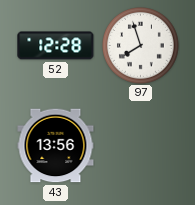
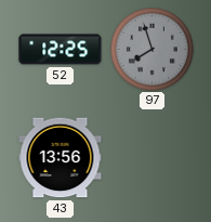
52: 12:28 -> 12:25
97 dial: white -> grey
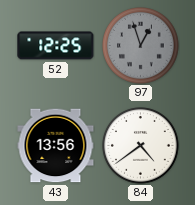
97: 7:57 -> 12:57
84: none -> 4:39
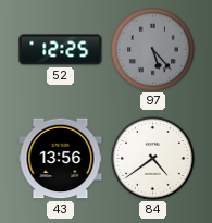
97: 12:57 -> 5:23
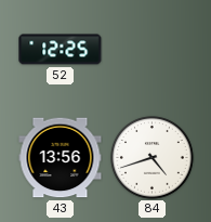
97: 5:23 -> none
84: 4:39 -> 4:42
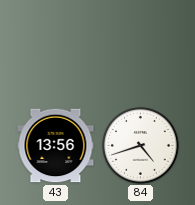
52: 12:25 -> none
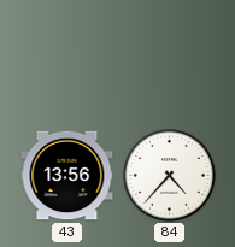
84: 4:42 -> 4:37
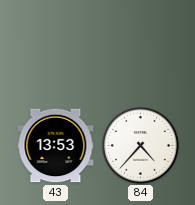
43: 13:56 -> 13:53
